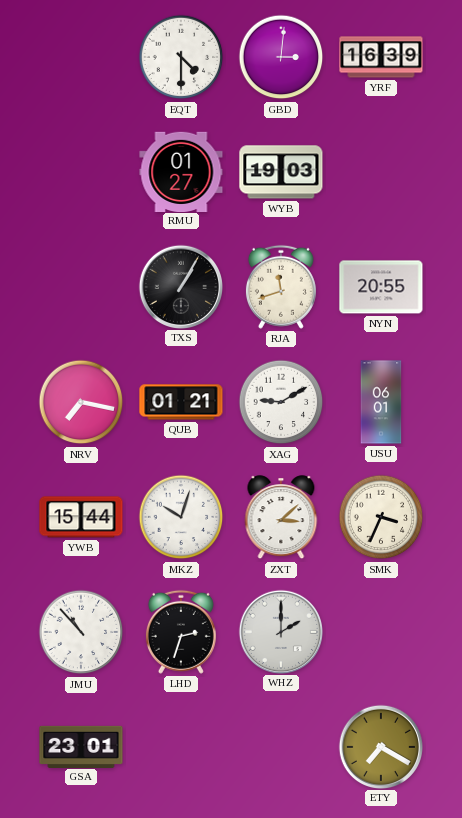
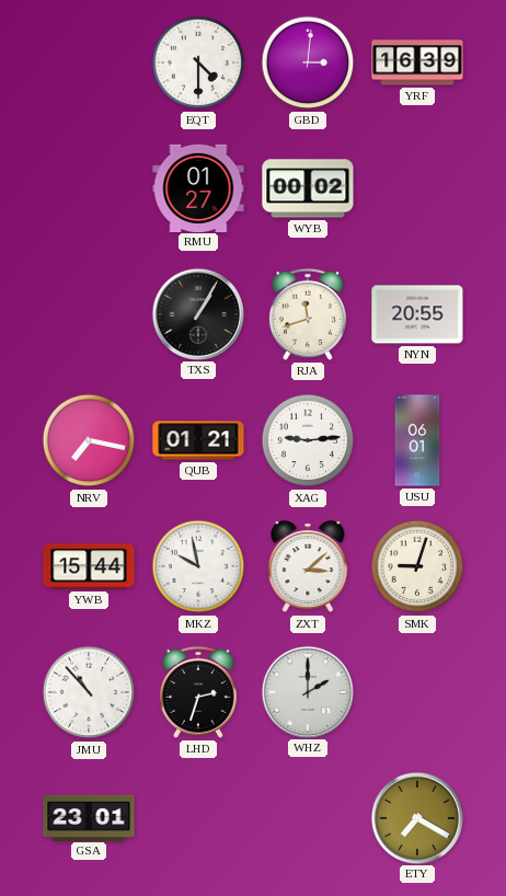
WYB: 19:03 -> 00:02
XAG: 9:10 -> 9:14
MKZ: 10:03 -> 9:58
SMK: 3:34 -> 9:03
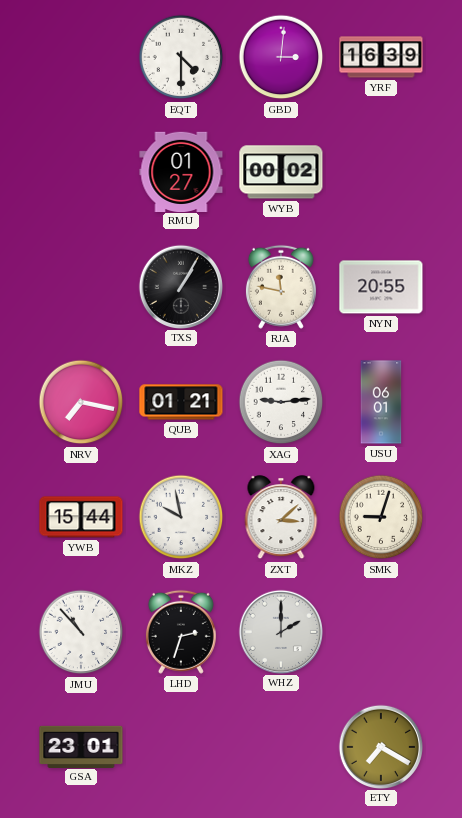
RJA: 11:42 -> 11:47
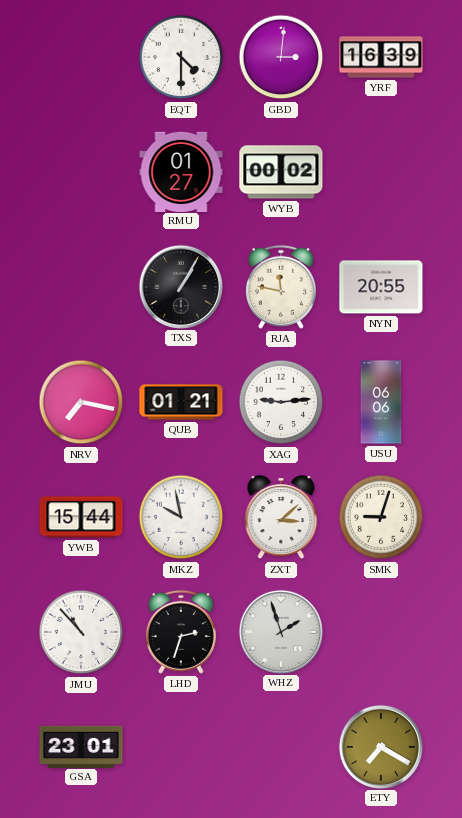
USU: 06:01 -> 06:06
WHZ: 2:00 -> 1:57
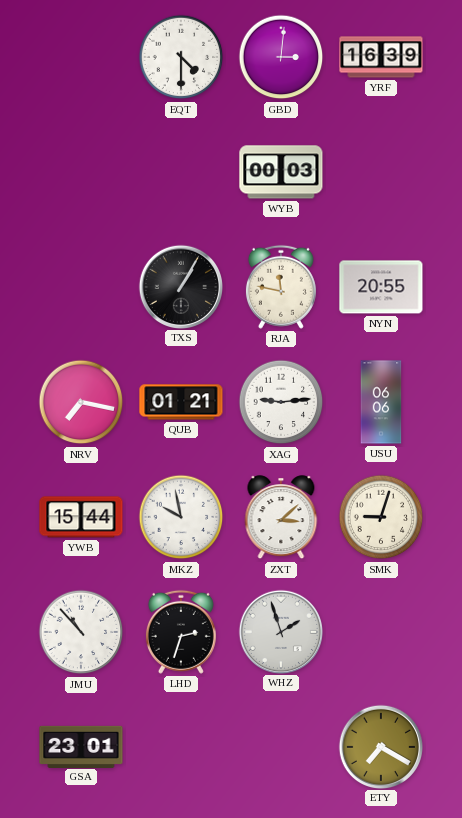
RMU: 01:27 -> none
WYB: 00:02 -> 00:03
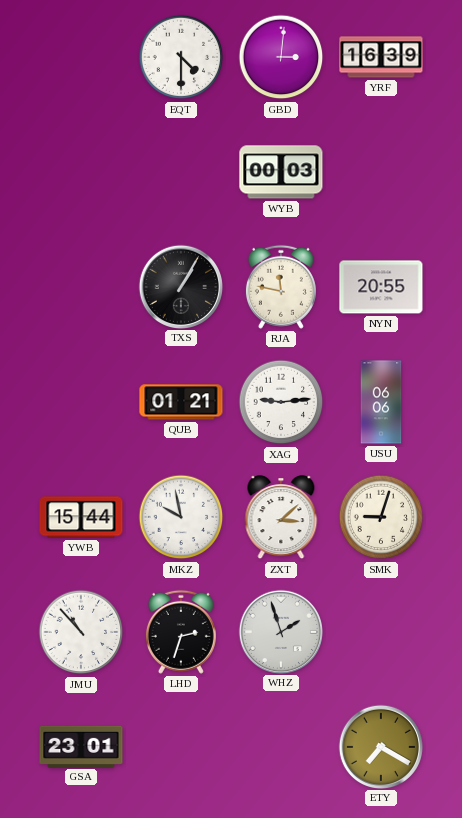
NRV: 7:17 -> none
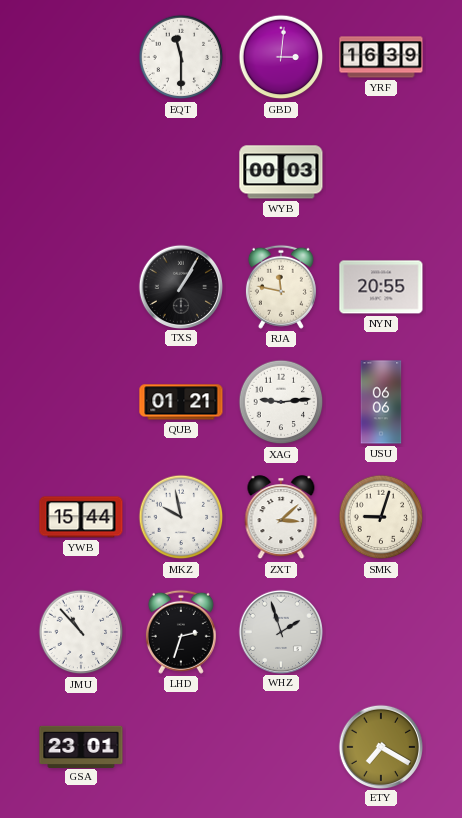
EQT: 4:30 -> 11:30
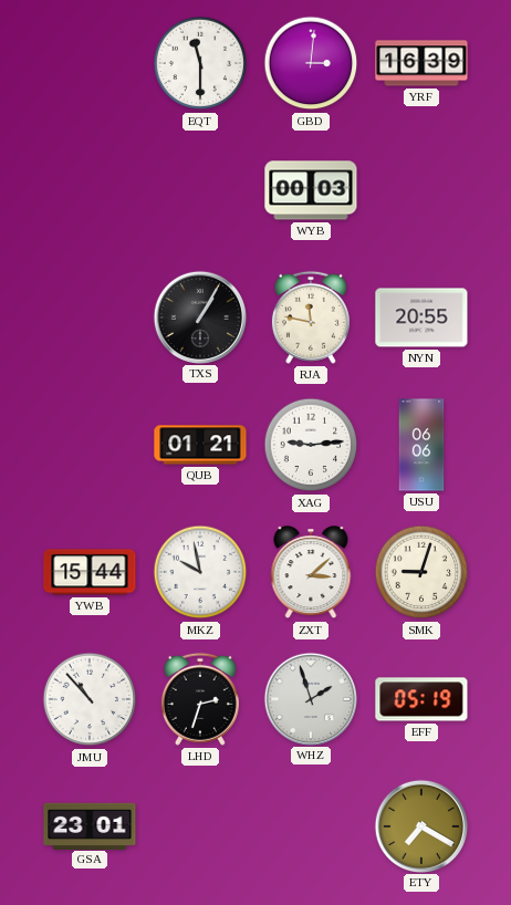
EFF: none -> 05:19
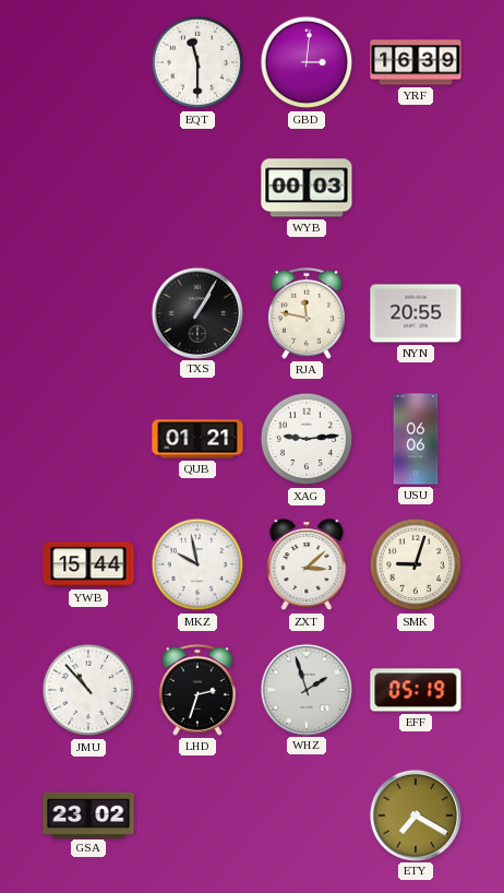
GSA: 23:01 -> 23:02
